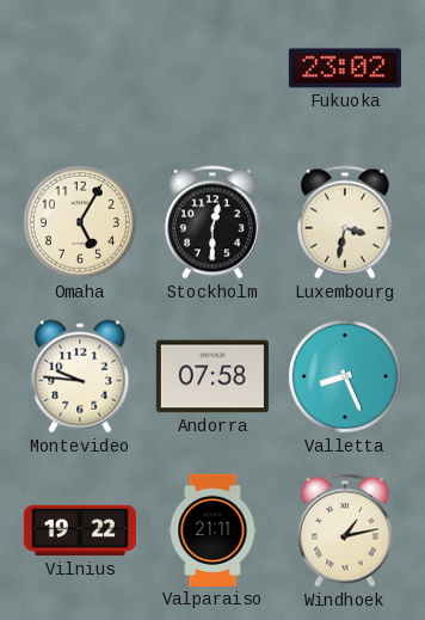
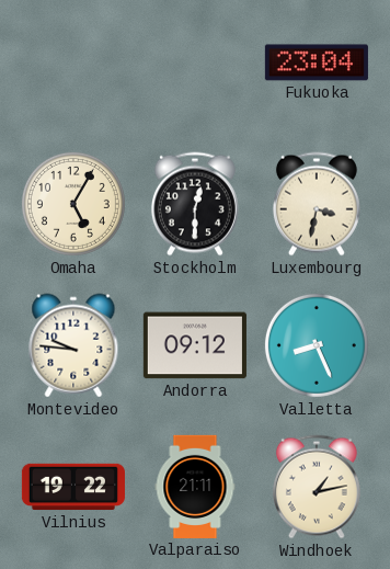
Fukuoka: 23:02 -> 23:04
Andorra: 07:58 -> 09:12
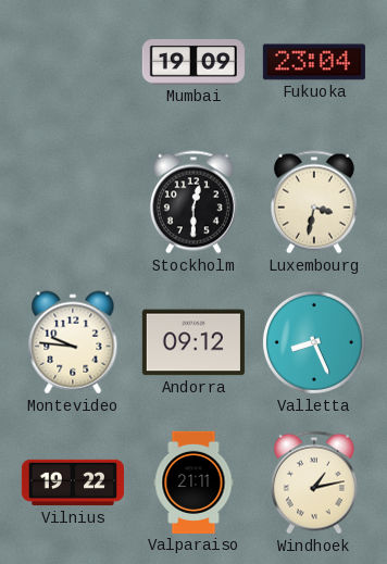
Mumbai: none -> 19:09
Omaha: 5:05 -> none
